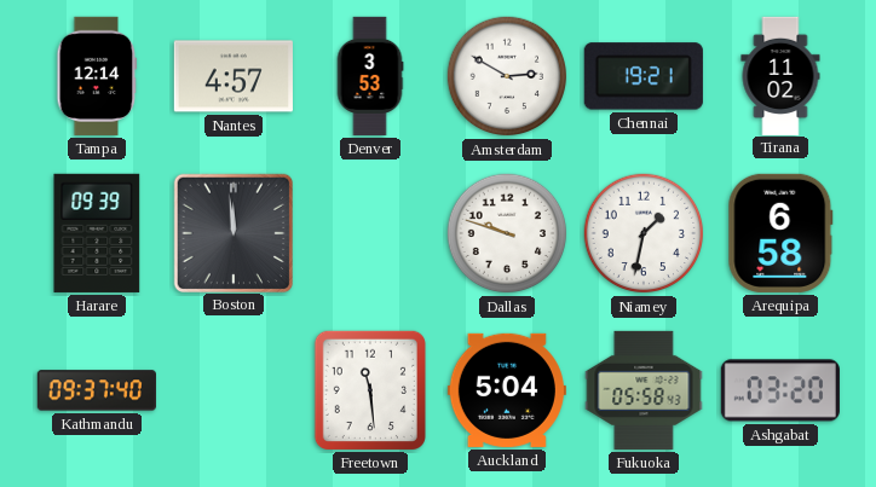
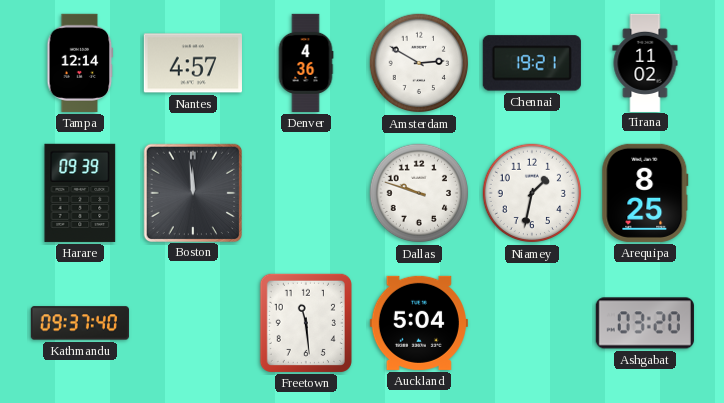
Denver: 3:53 -> 4:36
Arequipa: 6:58 -> 8:25
Fukuoka: 05:58 -> none
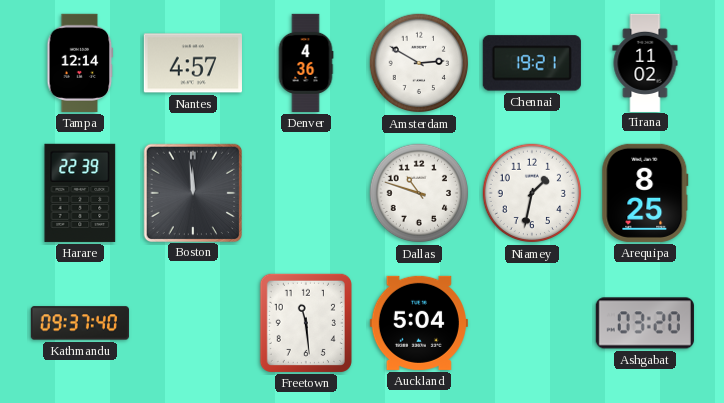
Harare: 09:39 -> 22:39
Dallas: 9:48 -> 10:48
